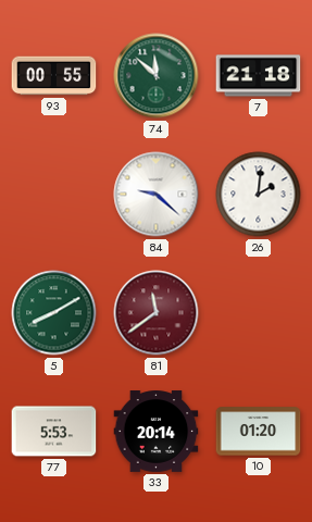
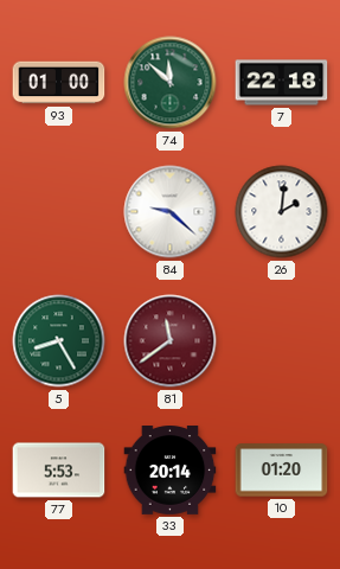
93: 00:55 -> 01:00
7: 21:18 -> 22:18
5: 8:10 -> 8:25
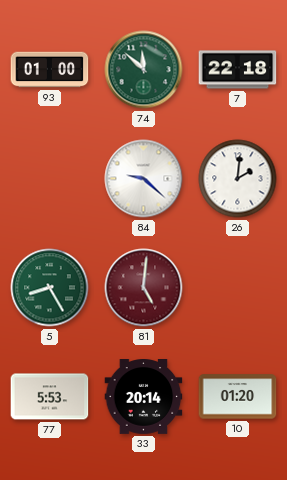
81: 11:39 -> 5:01
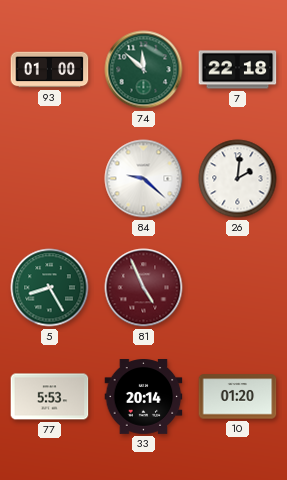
81: 5:01 -> 4:56
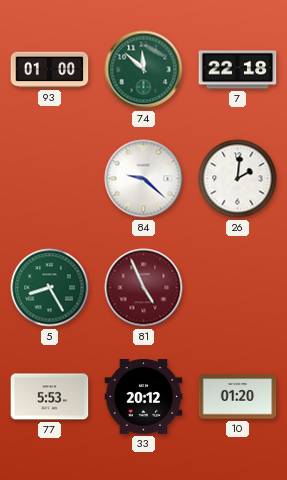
33: 20:14 -> 20:12
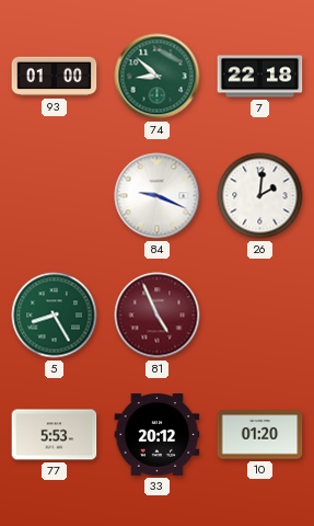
74: 11:52 -> 8:52
84: 9:22 -> 9:19
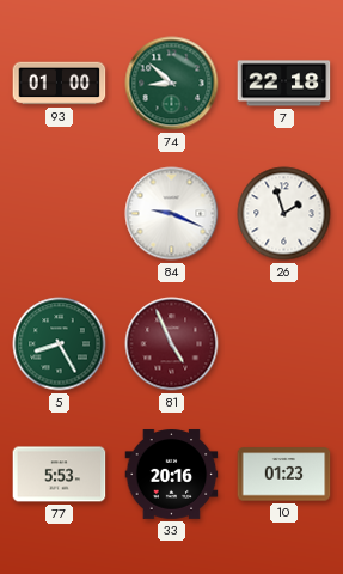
26: 2:01 -> 1:57
33: 20:12 -> 20:16
10: 01:20 -> 01:23
